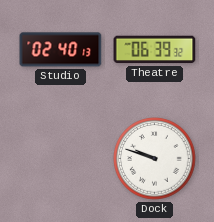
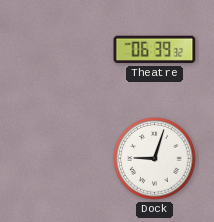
Studio: 02:40 -> none
Dock: 9:48 -> 9:03
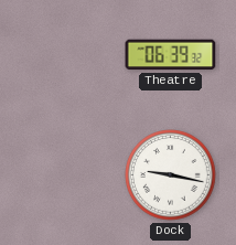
Dock: 9:03 -> 9:17
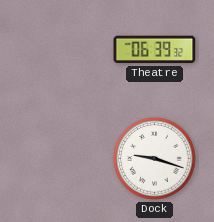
Dock: 9:17 -> 9:18
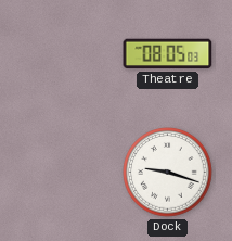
Theatre: 06:39 -> 08:05
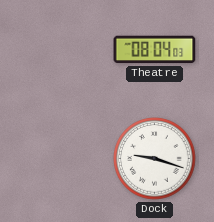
Theatre: 08:05 -> 08:04
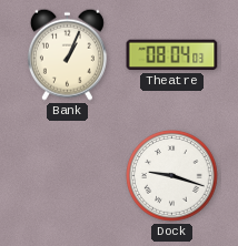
Bank: none -> 1:04
